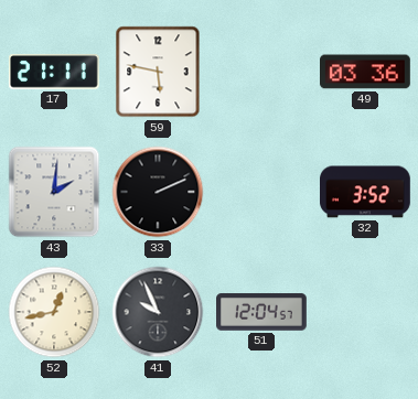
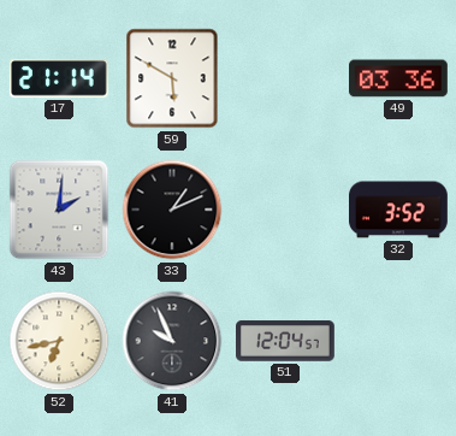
17: 21:11 -> 21:14
59: 5:47 -> 5:50
33: 2:11 -> 1:11
52: 12:43 -> 6:43
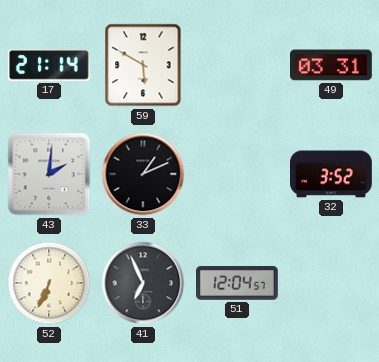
49: 03:36 -> 03:31
52: 6:43 -> 6:34
41: 9:56 -> 6:56
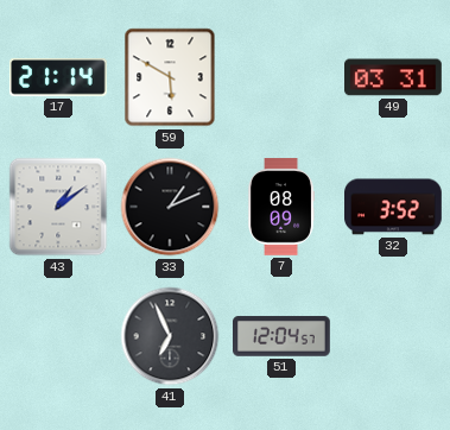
43: 2:01 -> 1:09
7: none -> 08:09
52: 6:34 -> none
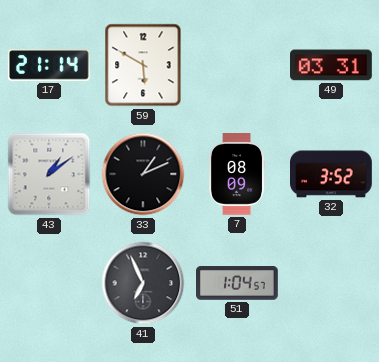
51: 12:04 -> 1:04
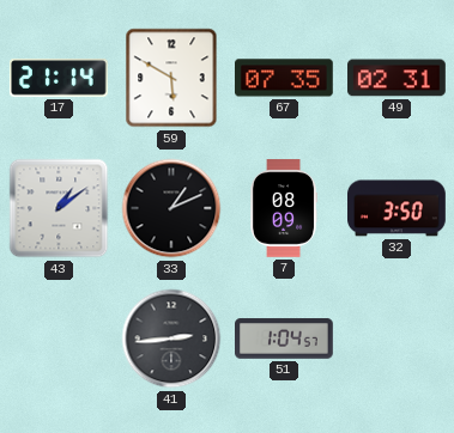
67: none -> 07:35
49: 03:31 -> 02:31
32: 3:52 -> 3:50
41: 6:56 -> 2:44
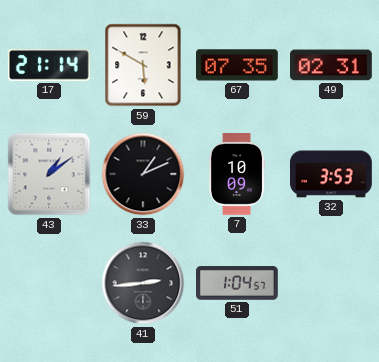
7: 08:09 -> 10:09
32: 3:50 -> 3:53
